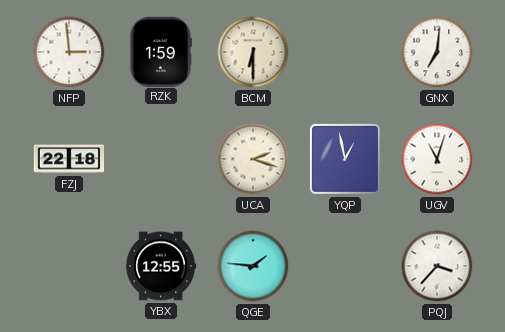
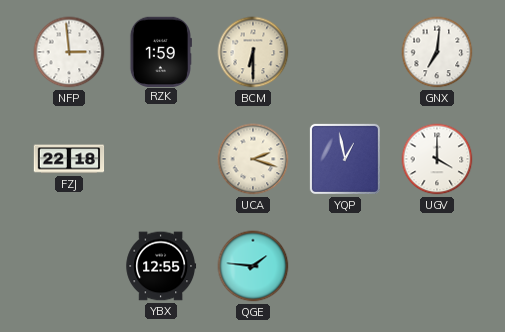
UGV: 11:03 -> 4:00
PQJ: 3:37 -> none
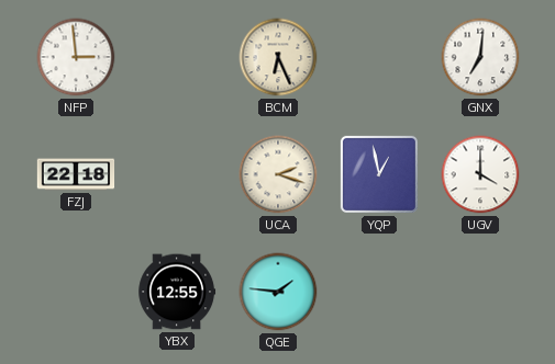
RZK: 1:59 -> none
BCM: 6:30 -> 6:26
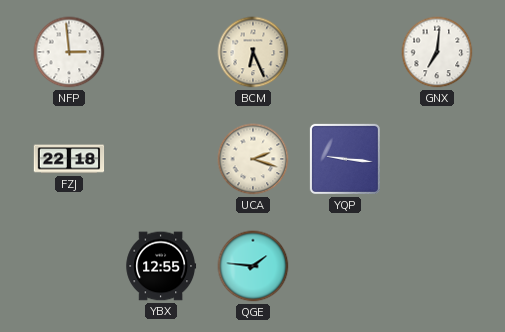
YQP: 12:58 -> 9:16
UGV: 4:00 -> none
